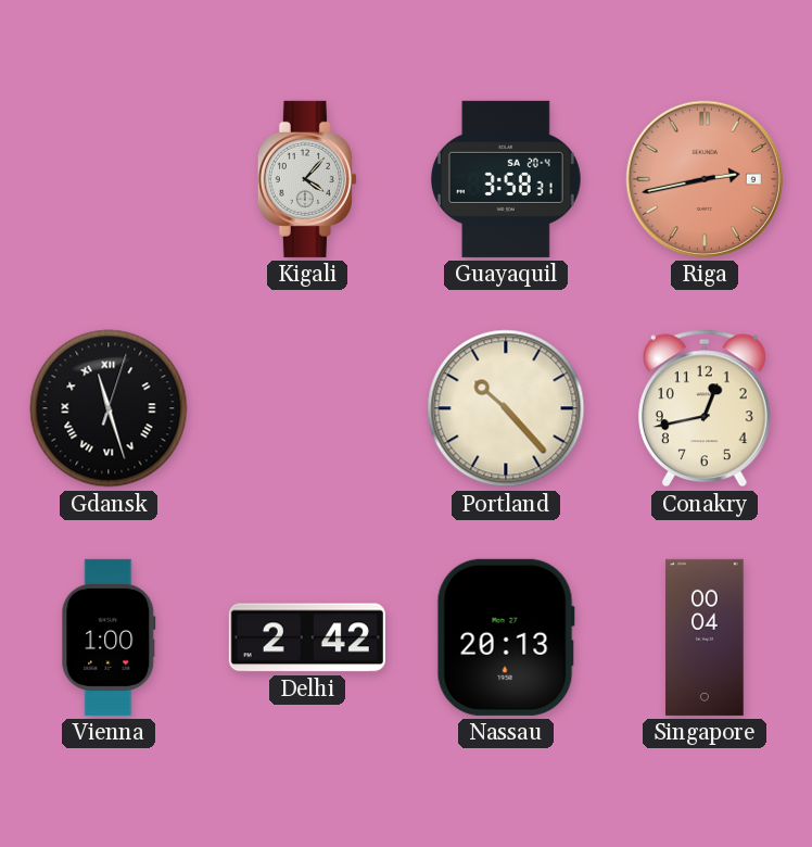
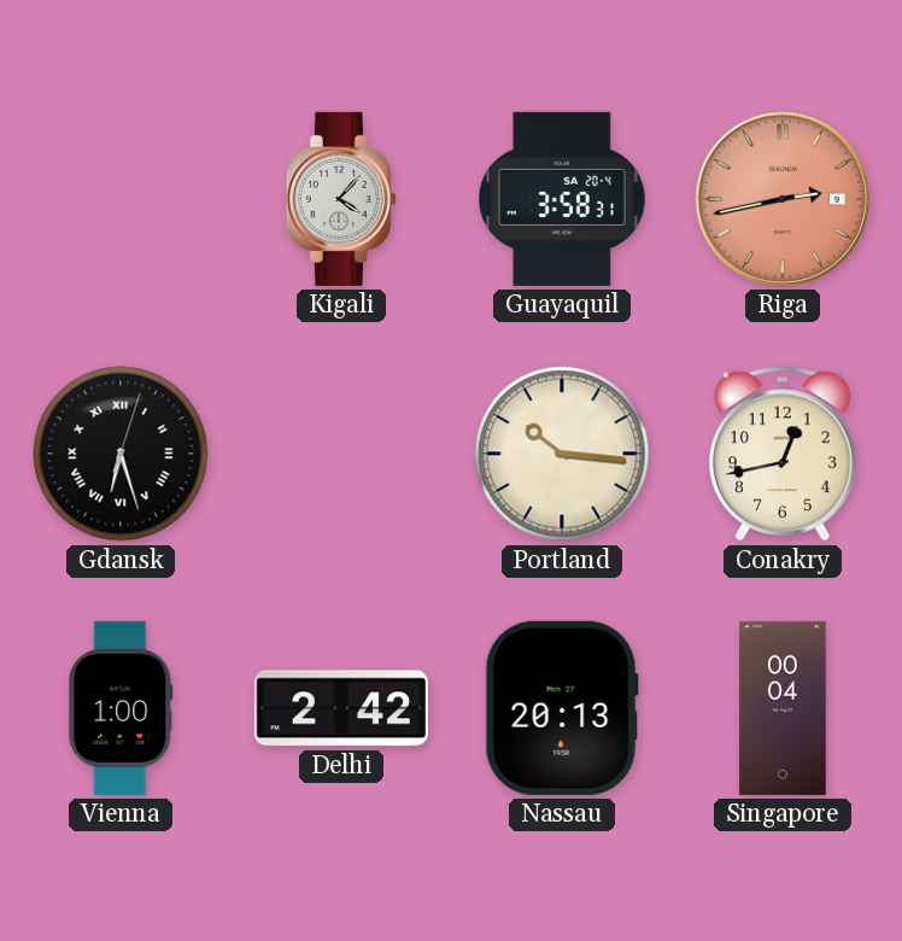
Gdansk: 11:27 -> 6:27
Portland: 10:23 -> 10:16
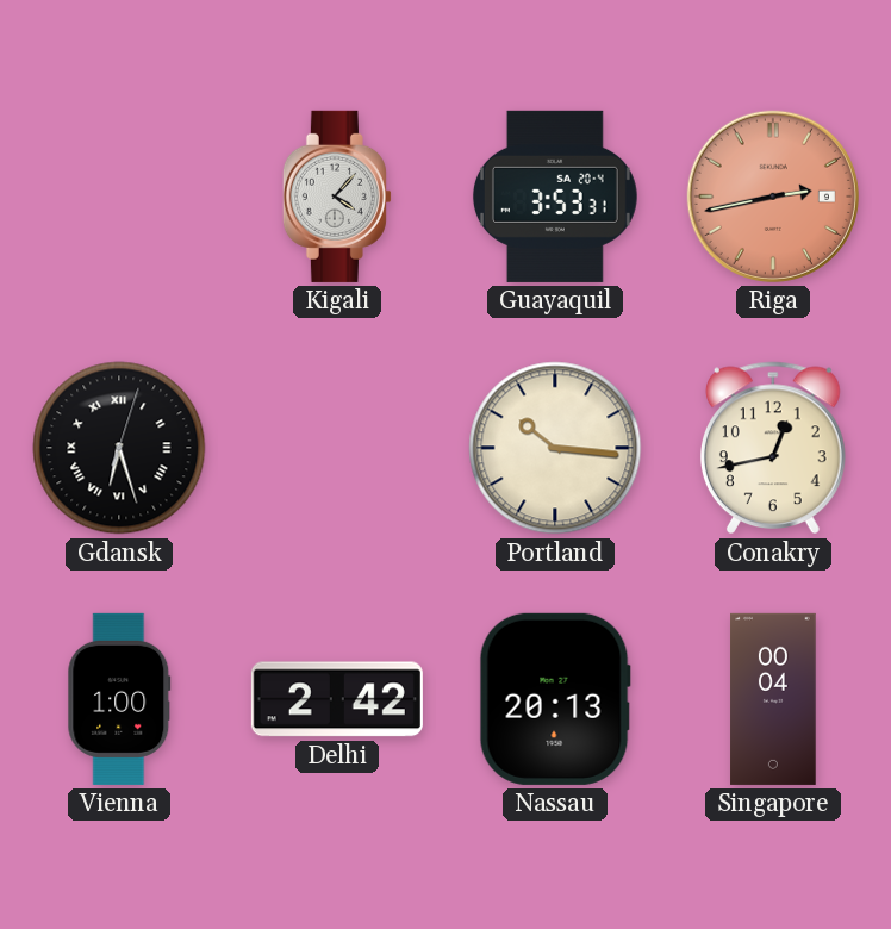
Guayaquil: 3:58 -> 3:53
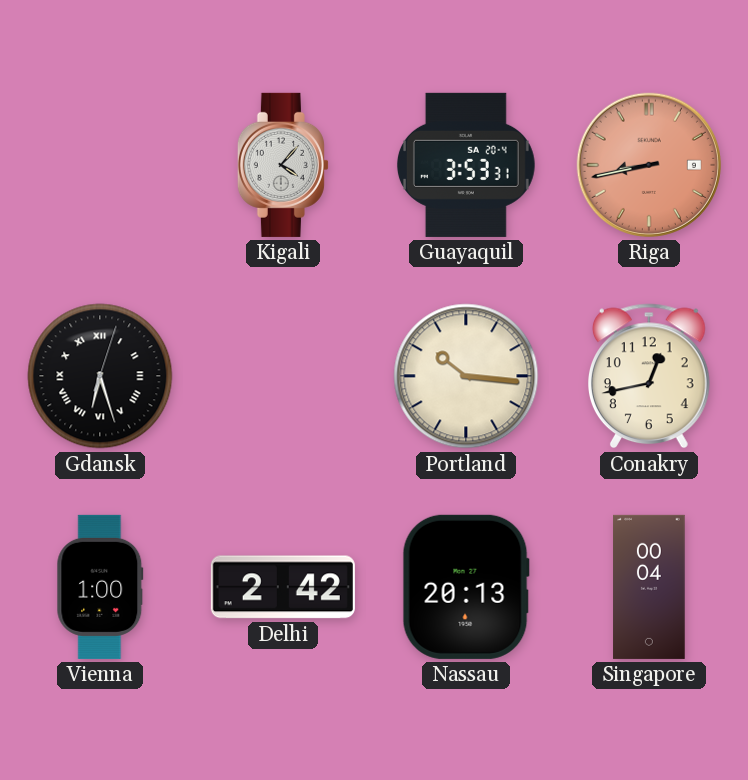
Riga: 2:43 -> 8:43
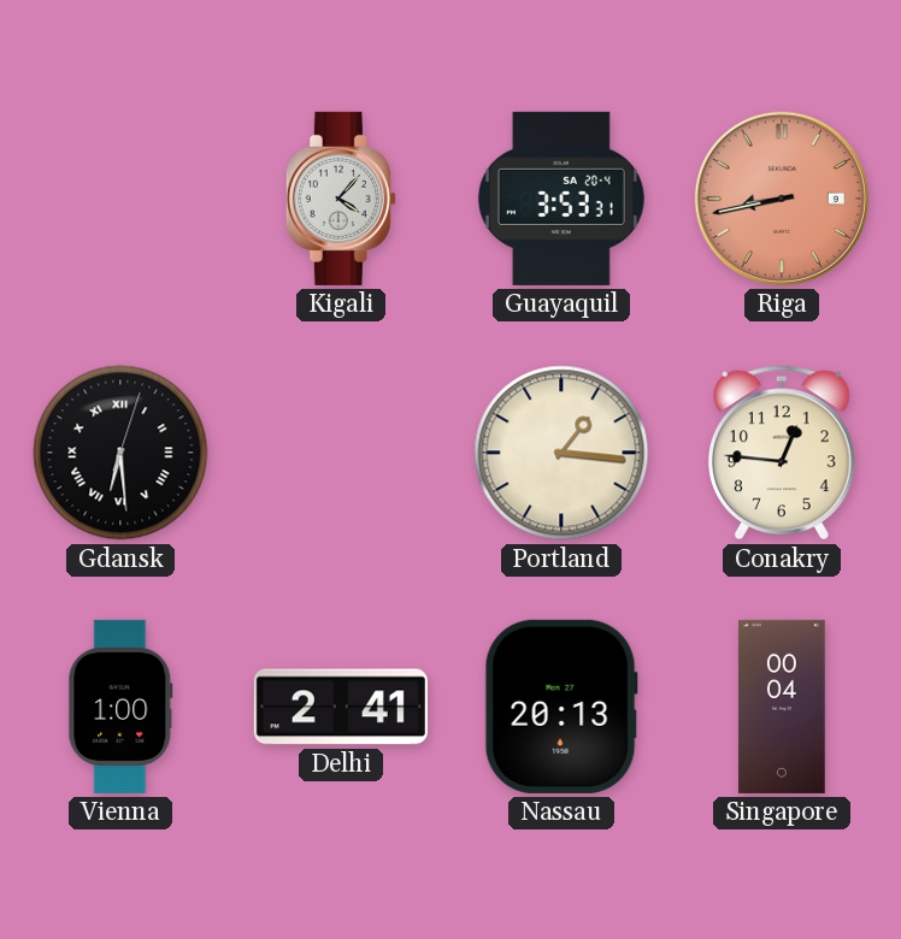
Gdansk: 6:27 -> 6:29
Portland: 10:16 -> 1:16
Conakry: 12:43 -> 12:46
Delhi: 2:42 -> 2:41
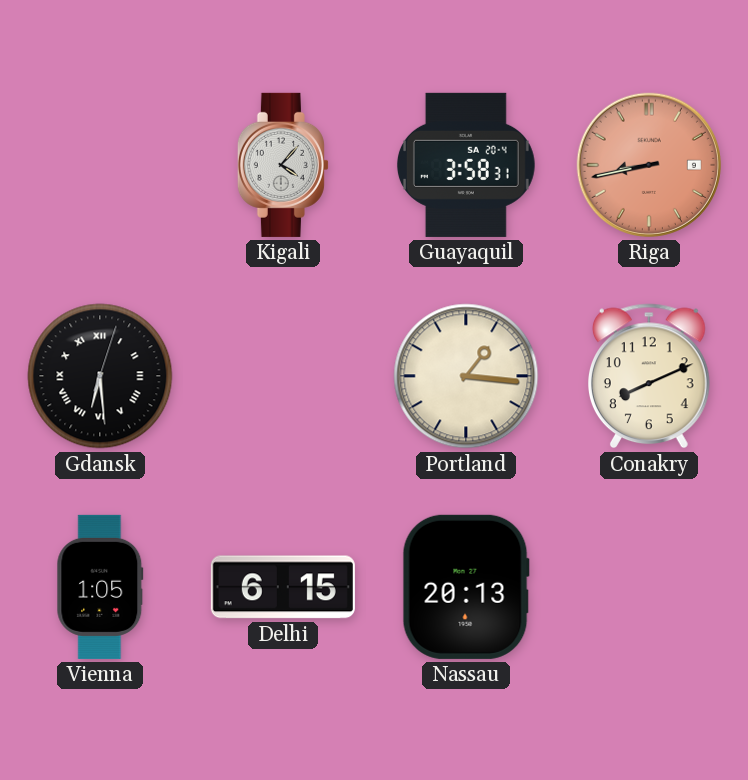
Guayaquil: 3:53 -> 3:58
Conakry: 12:46 -> 8:11
Vienna: 1:00 -> 1:05
Delhi: 2:41 -> 6:15
Singapore: 00:04 -> none
